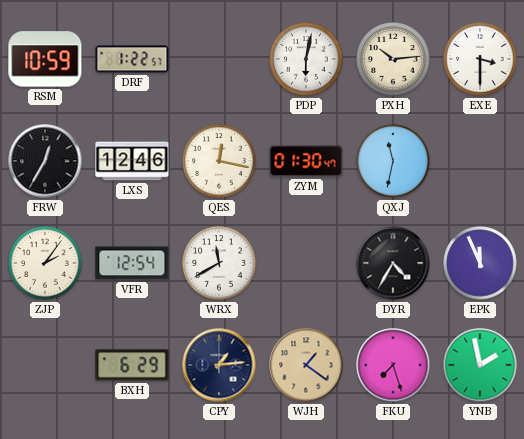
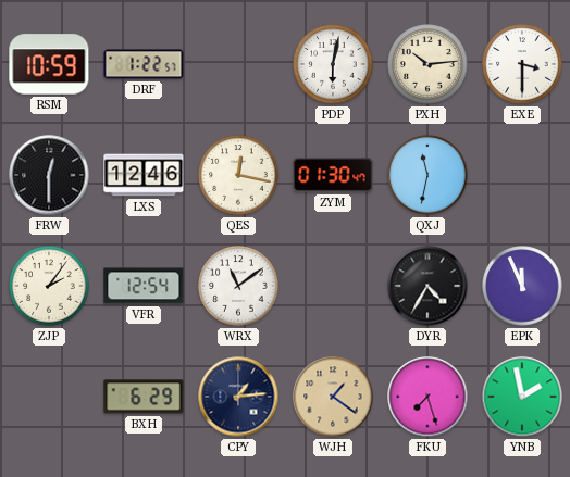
FRW: 12:35 -> 12:30
WRX: 11:40 -> 11:09
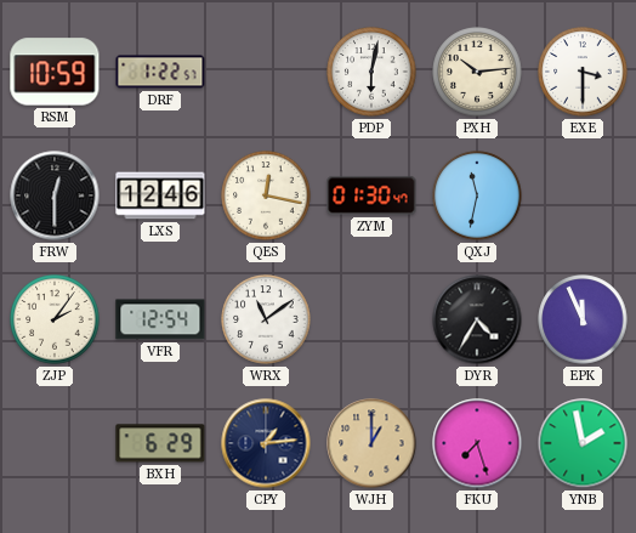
WJH: 1:21 -> 1:00
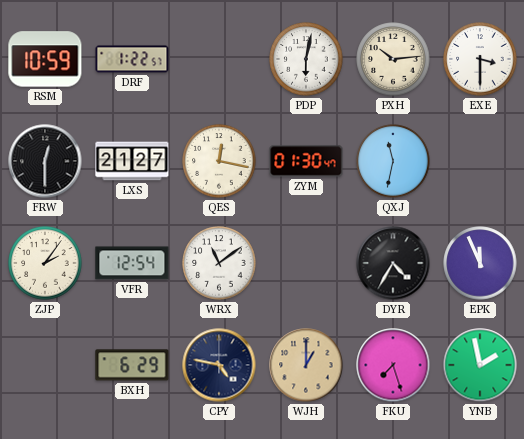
LXS: 12:46 -> 21:27
CPY: 1:14 -> 4:47
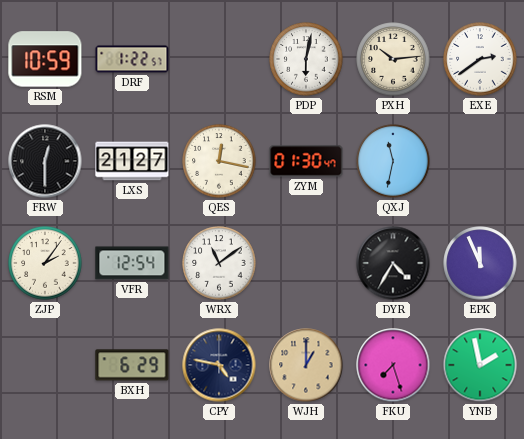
EXE: 3:30 -> 2:39
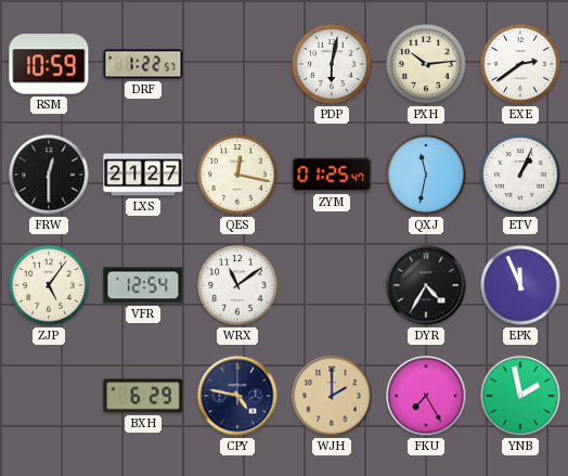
ZYM: 01:30 -> 01:25
ETV: none -> 1:04
ZJP: 2:06 -> 5:06
WJH: 1:00 -> 2:00
FKU: 7:27 -> 7:25
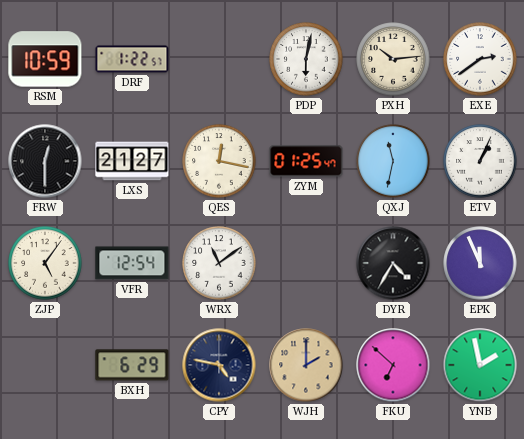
FKU: 7:25 -> 6:52
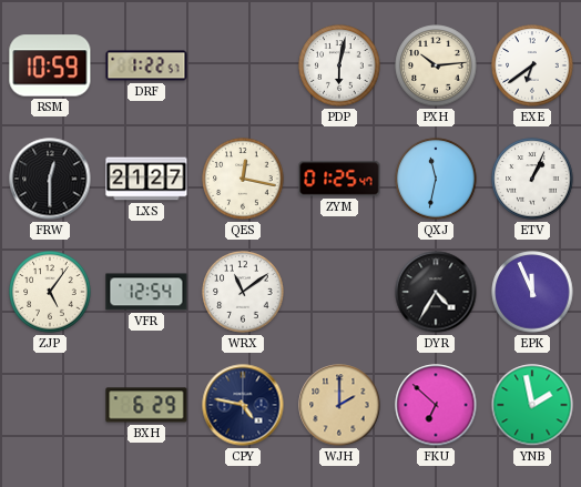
EXE: 2:39 -> 6:39
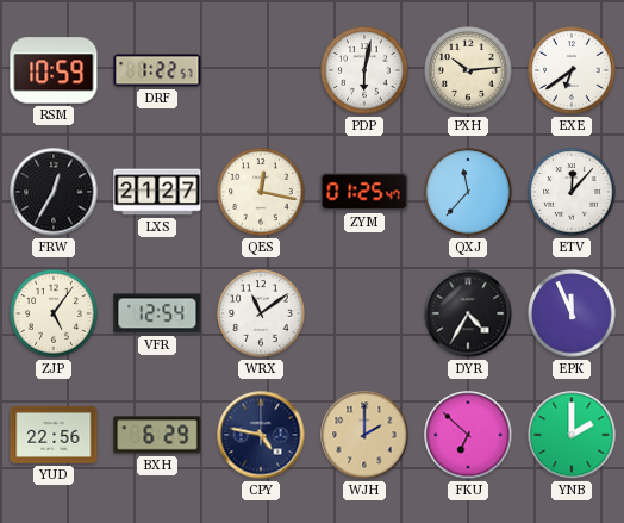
FRW: 12:30 -> 12:35
QXJ: 11:32 -> 11:37
ETV: 1:04 -> 12:07
YUD: none -> 22:56
YNB: 1:58 -> 2:00
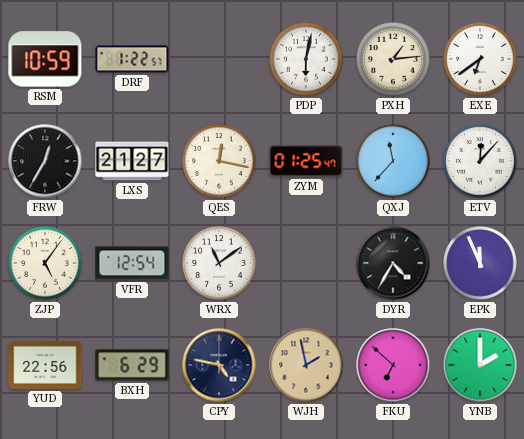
PXH: 10:14 -> 1:14
WJH: 2:00 -> 1:58
